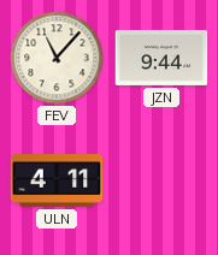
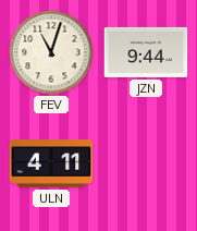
FEV: 11:07 -> 11:03
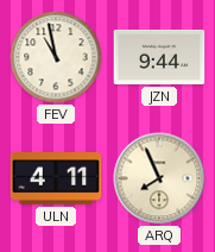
FEV: 11:03 -> 10:58
ARQ: none -> 7:56
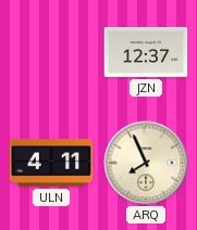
FEV: 10:58 -> none
JZN: 9:44 -> 12:37
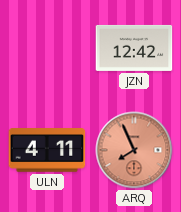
JZN: 12:37 -> 12:42
ARQ dial: cream -> salmon
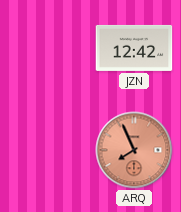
ULN: 4:11 -> none
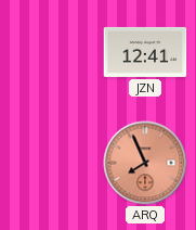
JZN: 12:42 -> 12:41
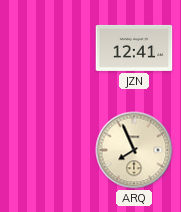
ARQ dial: salmon -> cream
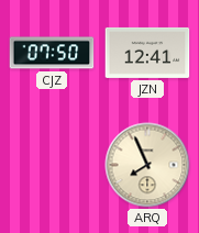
CJZ: none -> 07:50
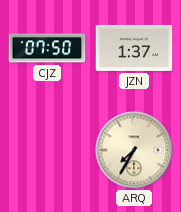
JZN: 12:41 -> 1:37
ARQ: 7:56 -> 7:35
